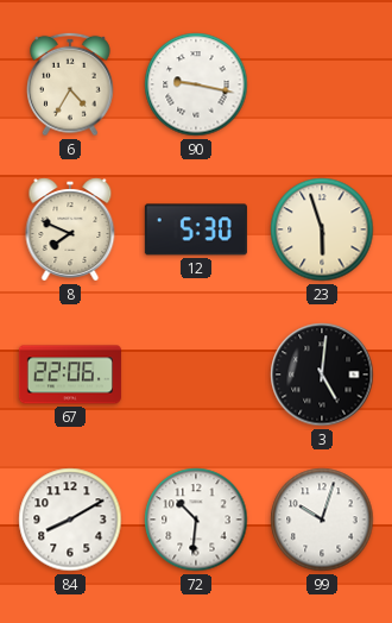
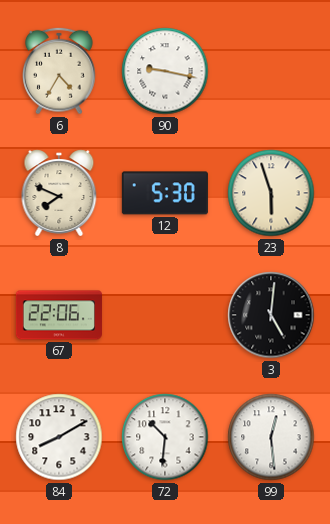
99: 10:03 -> 12:29
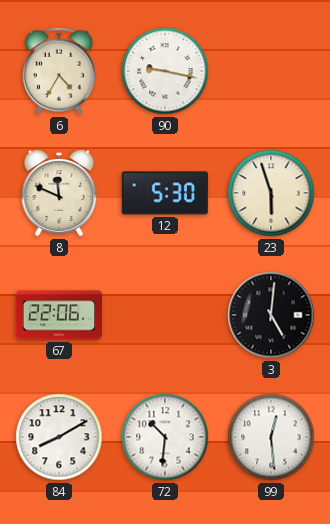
8: 7:49 -> 11:49
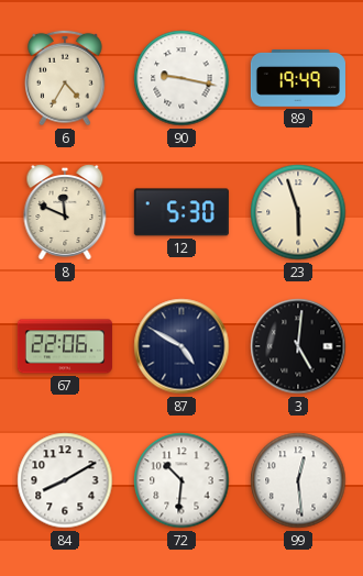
89: none -> 19:49
87: none -> 4:50
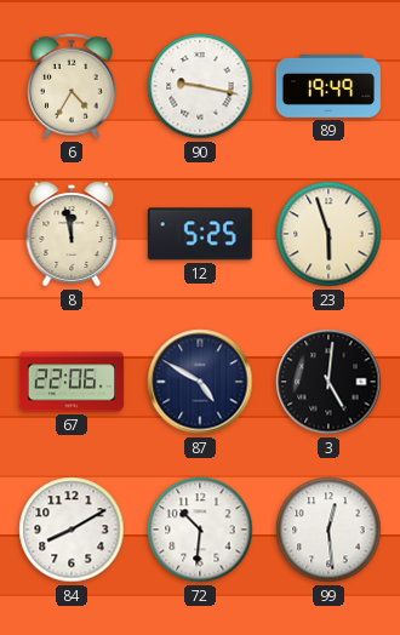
8: 11:49 -> 11:58
12: 5:30 -> 5:25
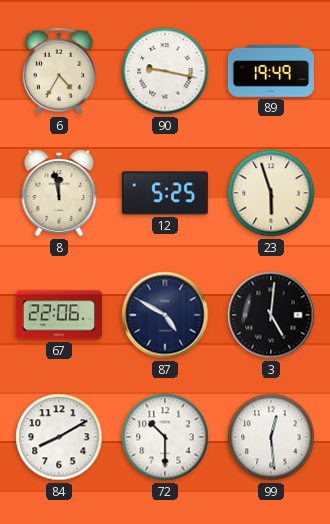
72: 10:31 -> 10:30
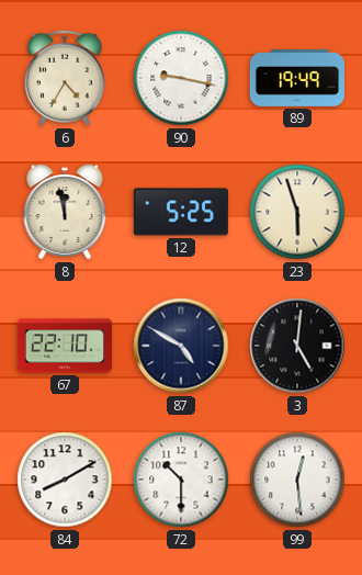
67: 22:06 -> 22:10
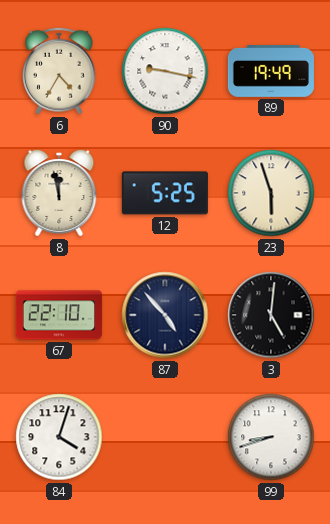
87: 4:50 -> 4:53
84: 8:10 -> 4:03
72: 10:30 -> none
99: 12:29 -> 8:42
